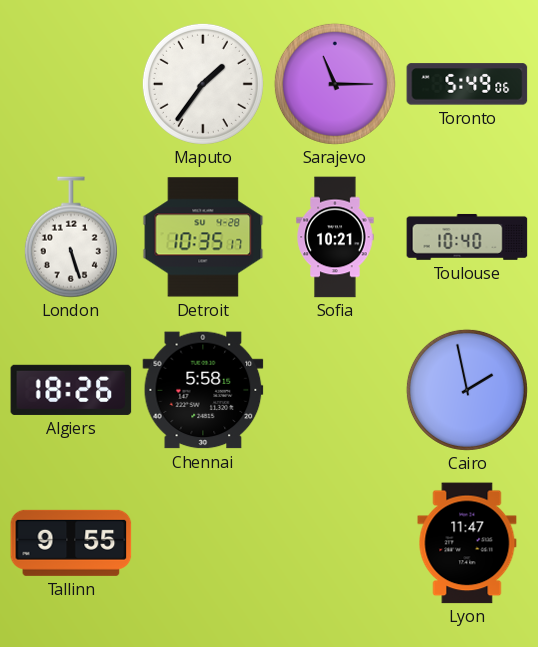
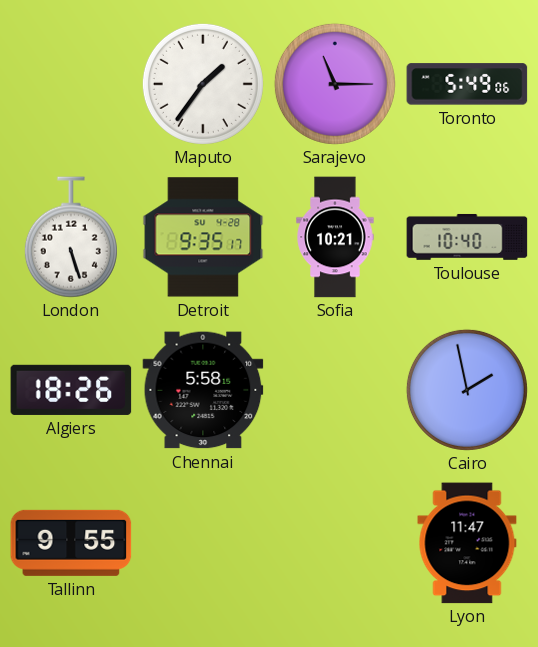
Detroit: 10:35 -> 9:35
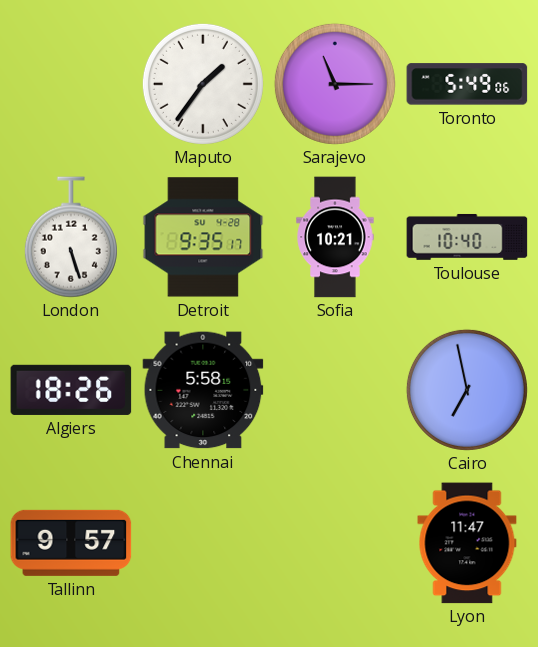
Cairo: 1:58 -> 6:58
Tallinn: 9:55 -> 9:57
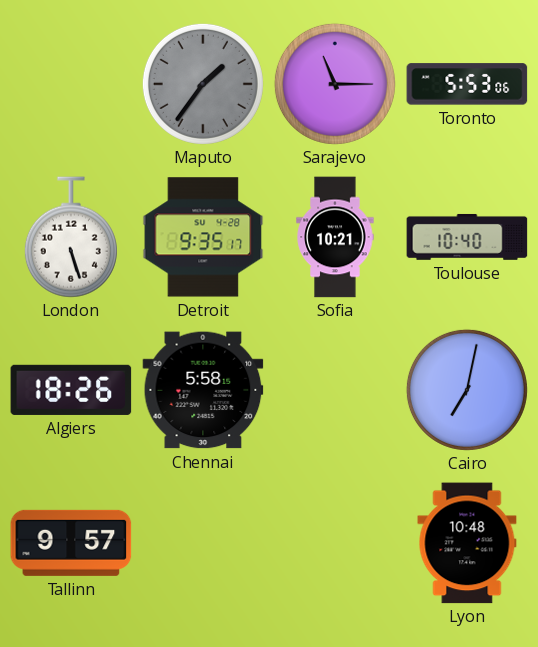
Maputo dial: white -> grey
Toronto: 5:49 -> 5:53
Cairo: 6:58 -> 7:02
Lyon: 11:47 -> 10:48
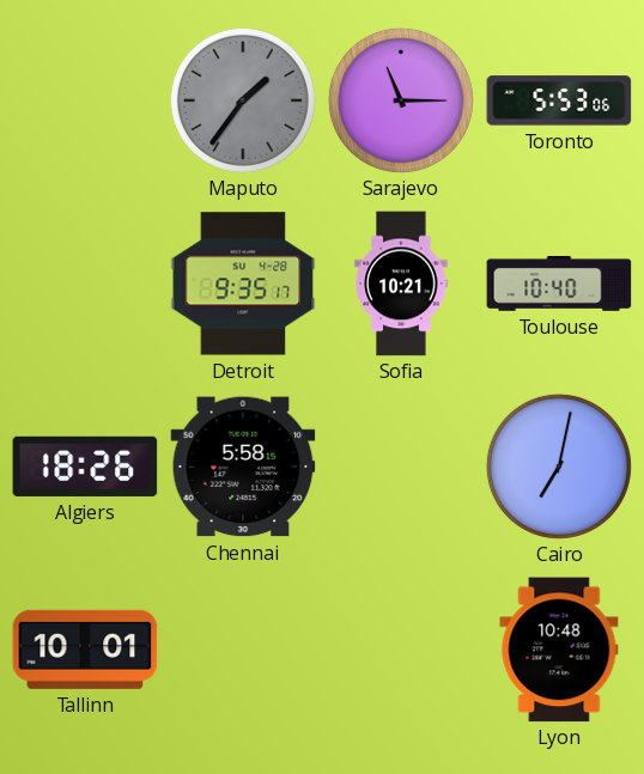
London: 5:27 -> none
Tallinn: 9:57 -> 10:01
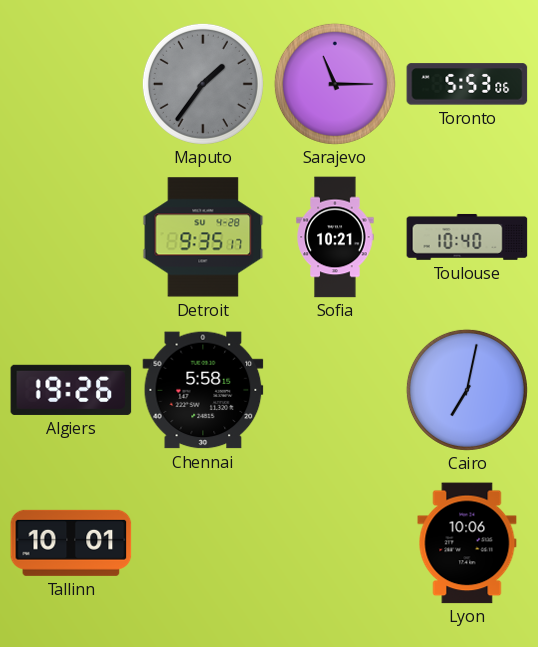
Algiers: 18:26 -> 19:26
Lyon: 10:48 -> 10:06
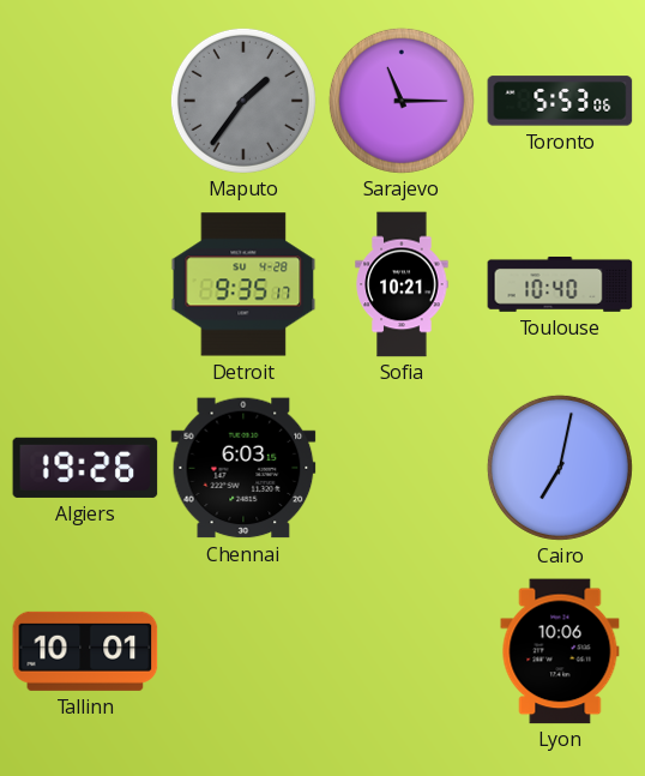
Chennai: 5:58 -> 6:03
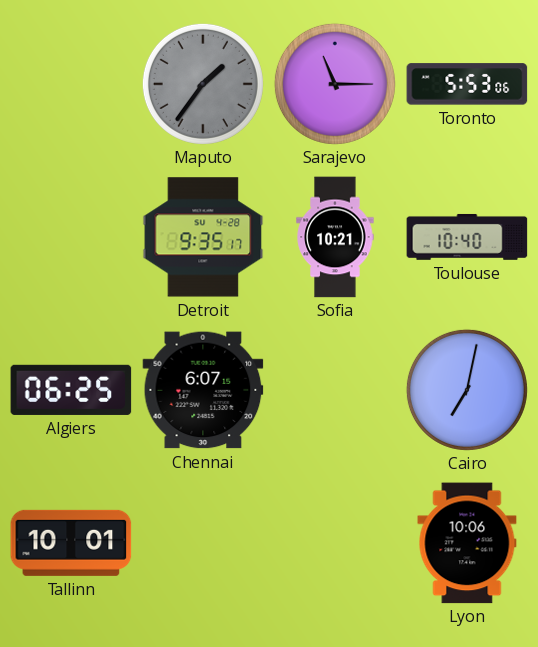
Algiers: 19:26 -> 06:25
Chennai: 6:03 -> 6:07
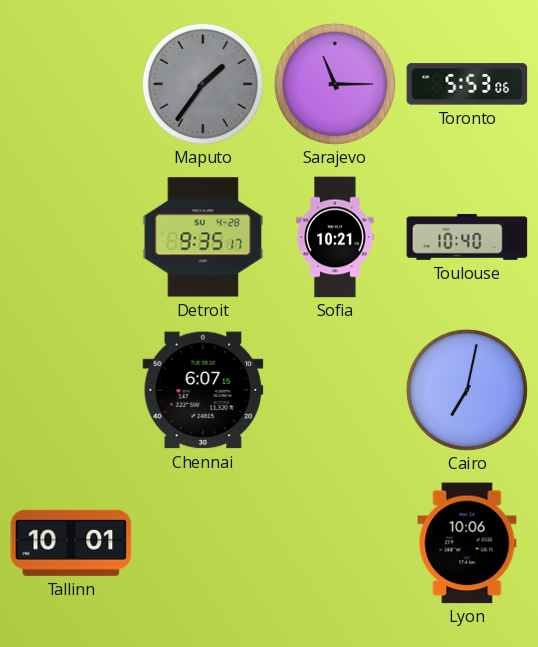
Algiers: 06:25 -> none
